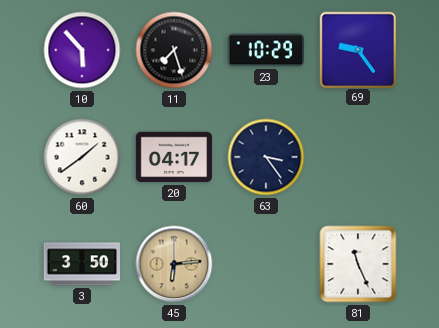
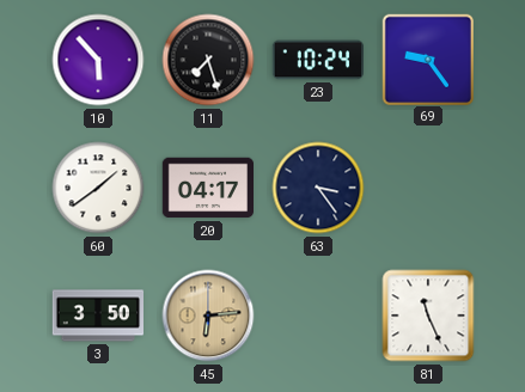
23: 10:29 -> 10:24
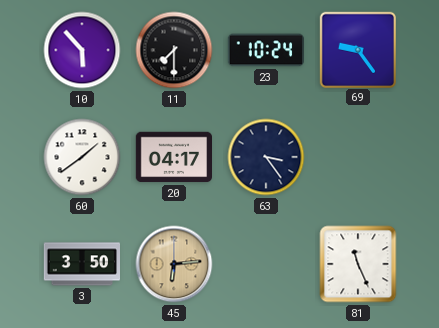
11: 7:27 -> 7:30
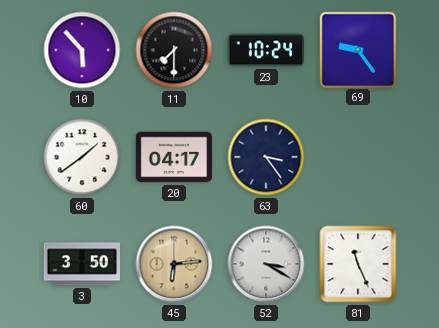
52: none -> 3:20
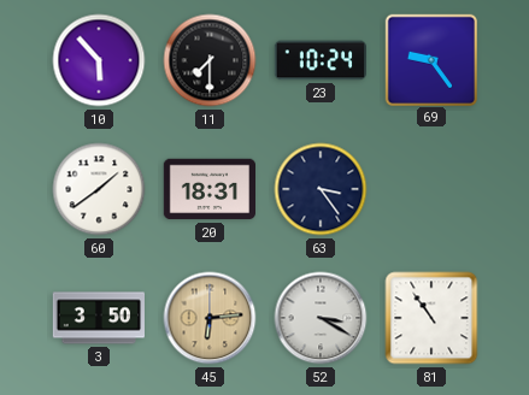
20: 04:17 -> 18:31
81: 11:26 -> 10:54
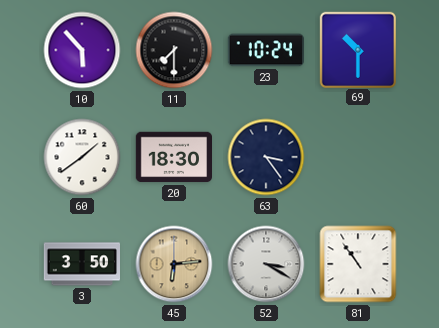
69: 9:24 -> 10:30
20: 18:31 -> 18:30
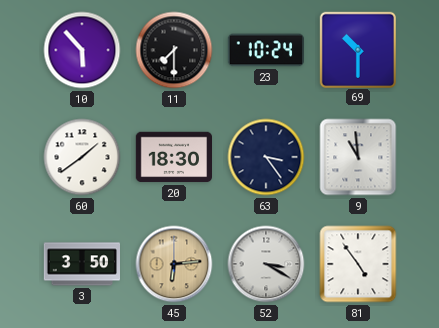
9: none -> 10:59
81: 10:54 -> 4:54
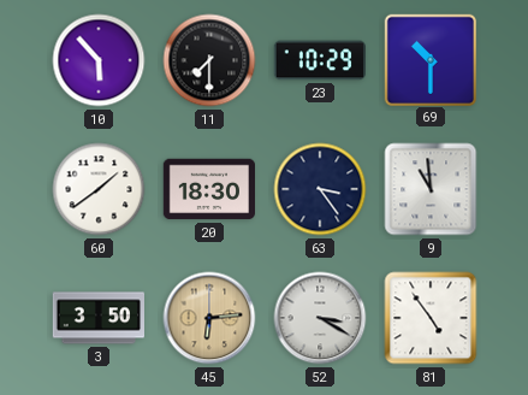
23: 10:24 -> 10:29
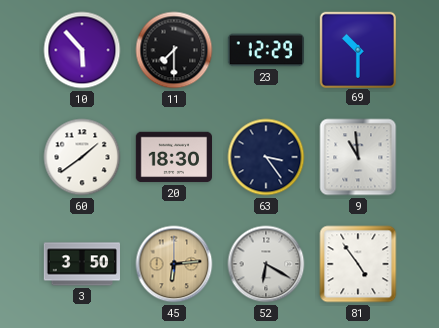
23: 10:29 -> 12:29
52: 3:20 -> 6:20
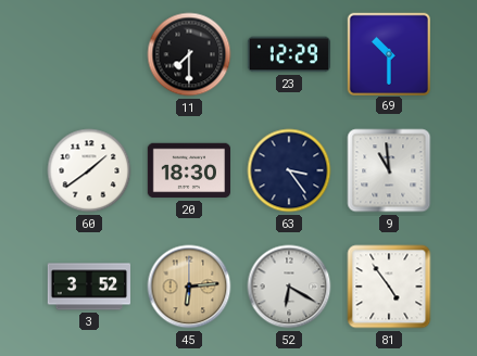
10: 5:53 -> none
3: 3:50 -> 3:52
